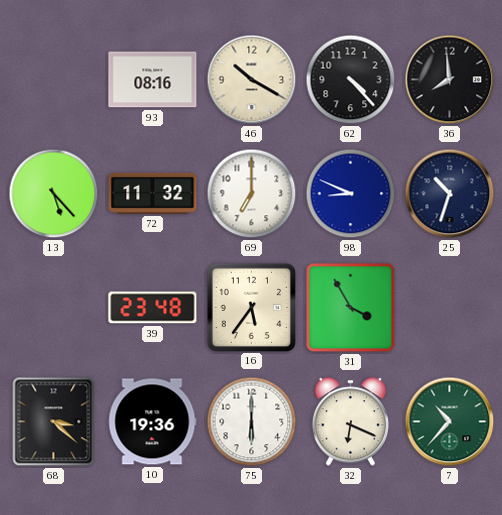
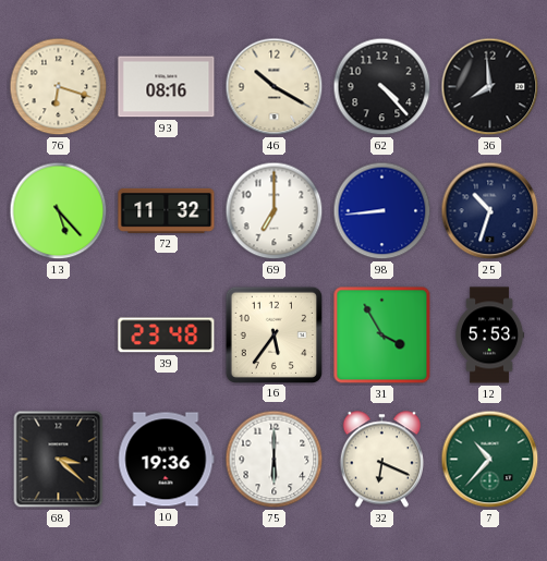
76: none -> 6:18
98: 8:49 -> 8:44
12: none -> 5:53
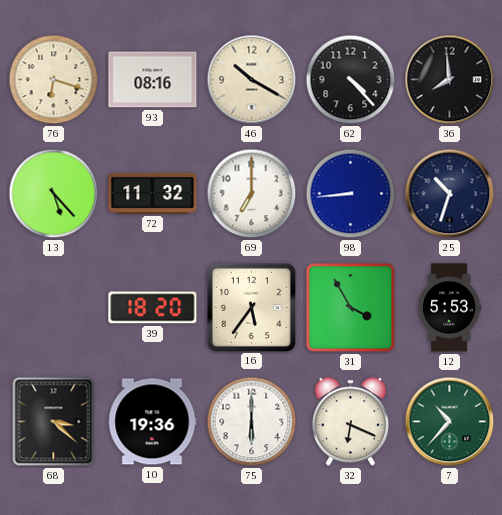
39: 23:48 -> 18:20
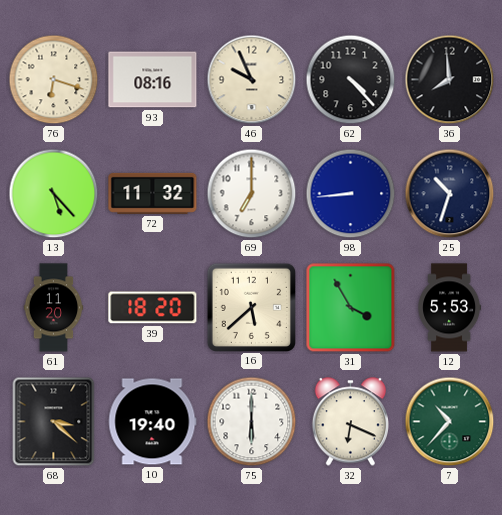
46: 10:20 -> 9:56
61: none -> 11:20
16: 5:36 -> 5:38
10: 19:36 -> 19:40
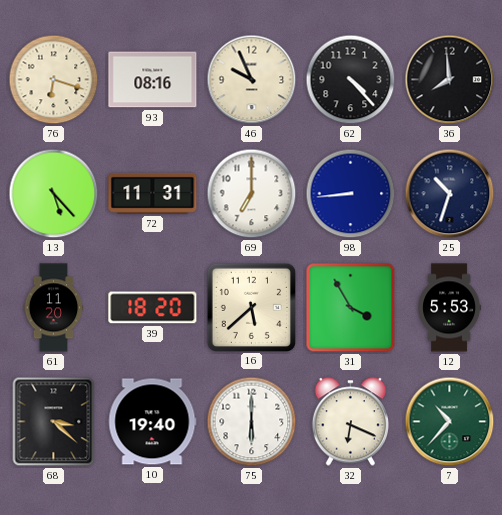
72: 11:32 -> 11:31
